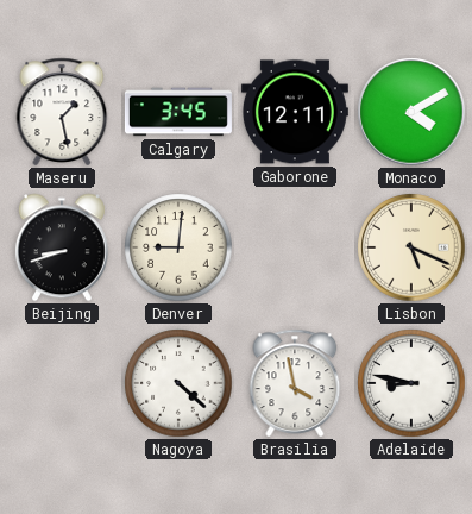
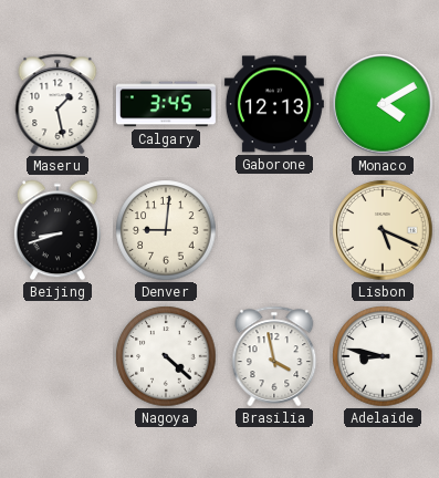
Gaborone: 12:11 -> 12:13
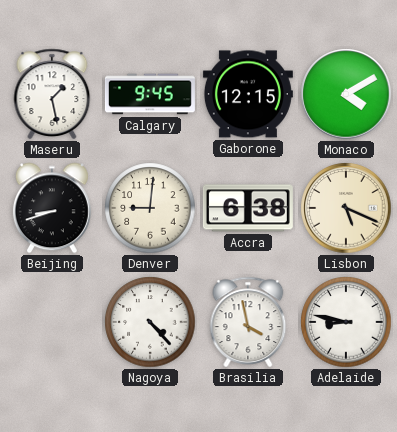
Calgary: 3:45 -> 9:45
Gaborone: 12:13 -> 12:15
Accra: none -> 6:38
Nagoya: 4:22 -> 4:23
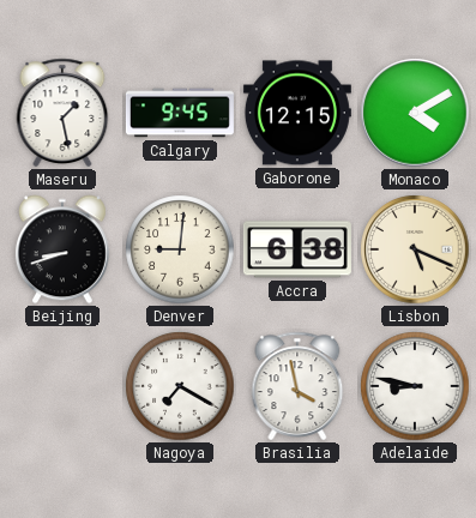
Nagoya: 4:23 -> 7:20
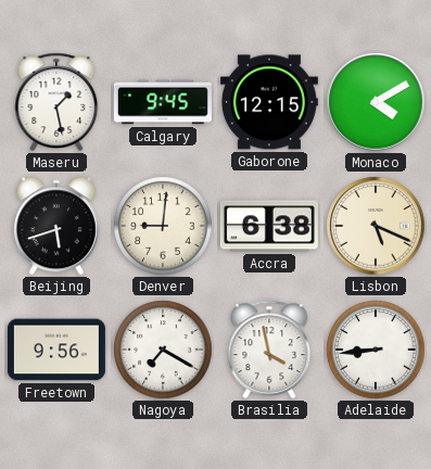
Beijing: 8:42 -> 5:42
Freetown: none -> 9:56
Adelaide: 8:47 -> 8:44
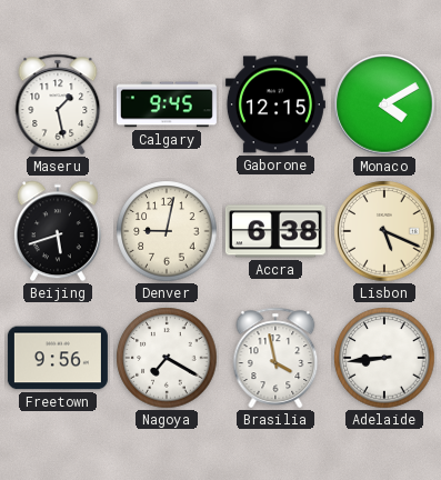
Denver: 9:01 -> 9:02
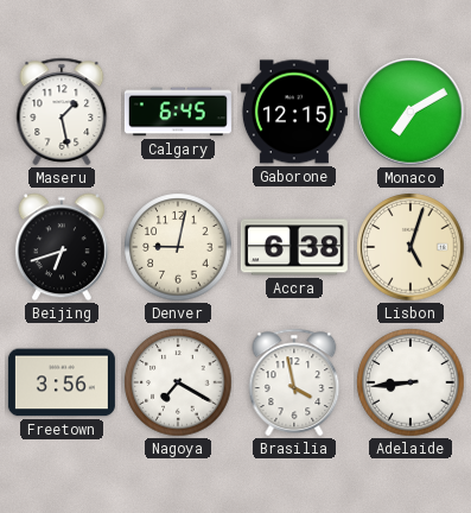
Calgary: 9:45 -> 6:45
Monaco: 4:10 -> 7:10
Beijing: 5:42 -> 6:42
Lisbon: 5:19 -> 5:03
Freetown: 9:56 -> 3:56
